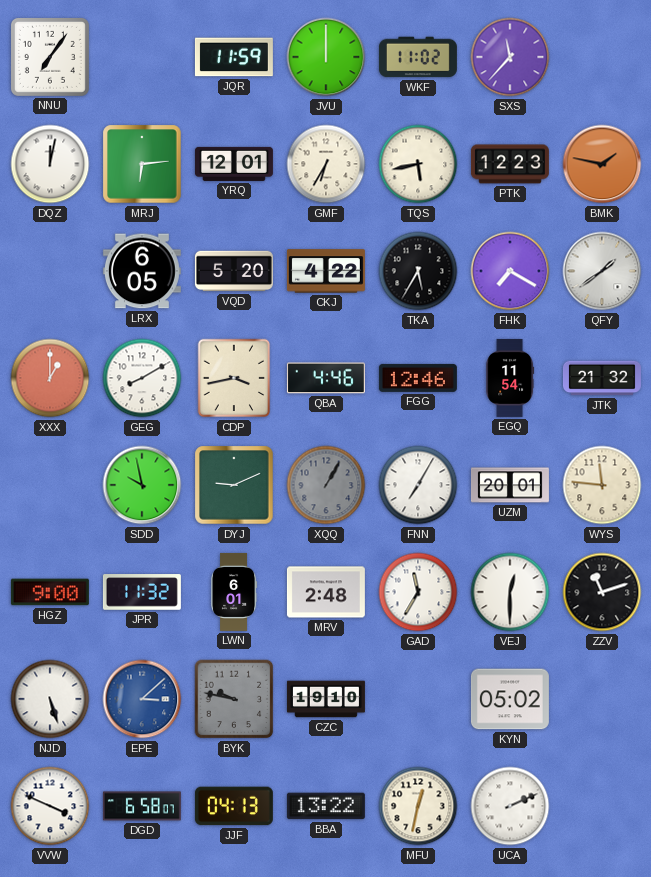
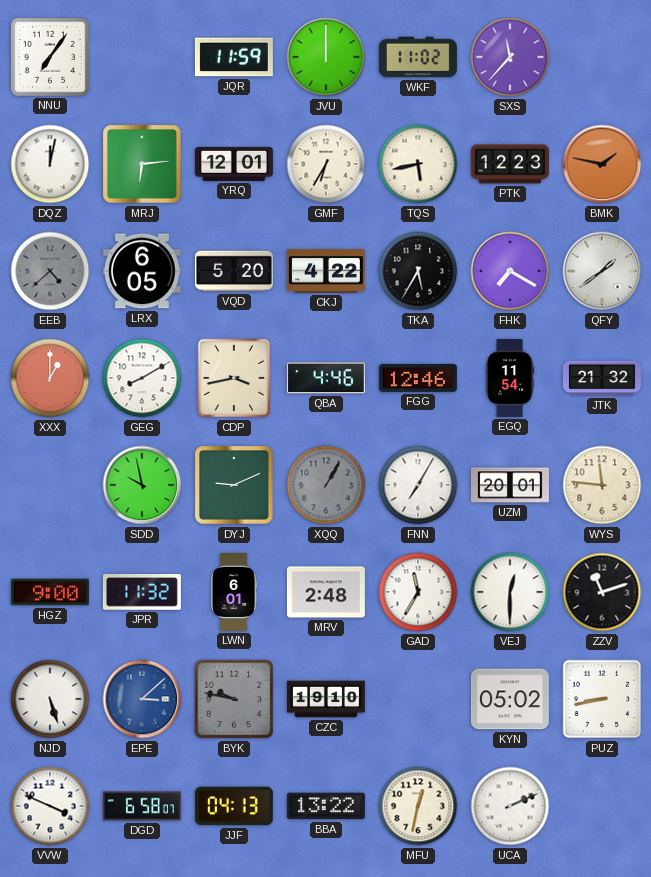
EEB: none -> 4:38
PUZ: none -> 8:43
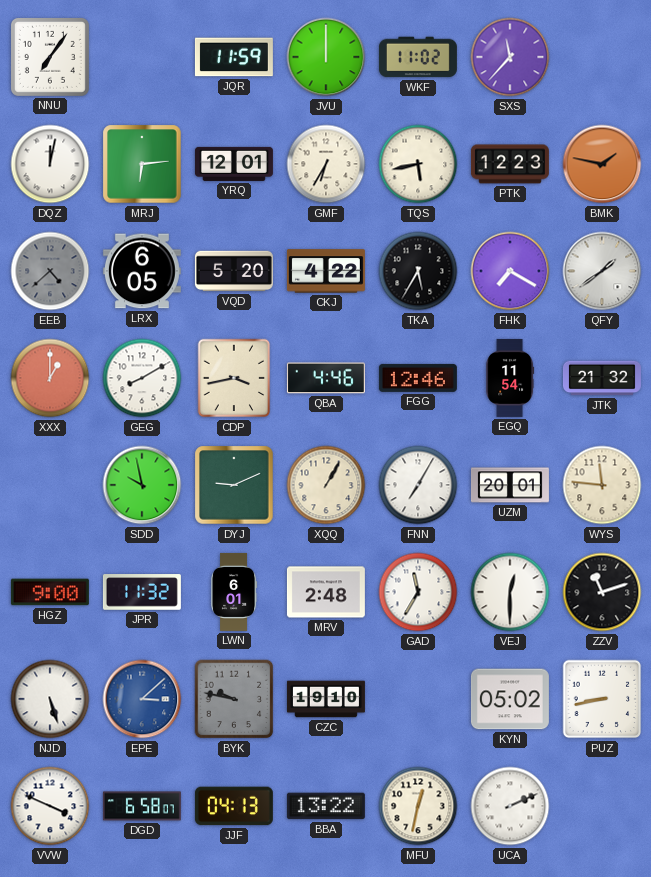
XQQ dial: grey -> cream
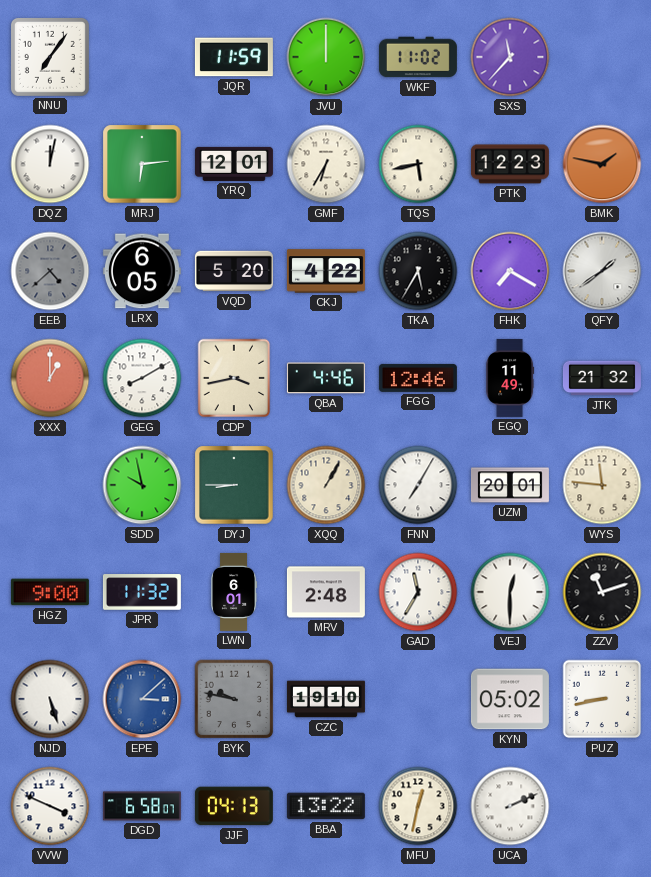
EGQ: 11:54 -> 11:49
DYJ: 9:11 -> 8:45
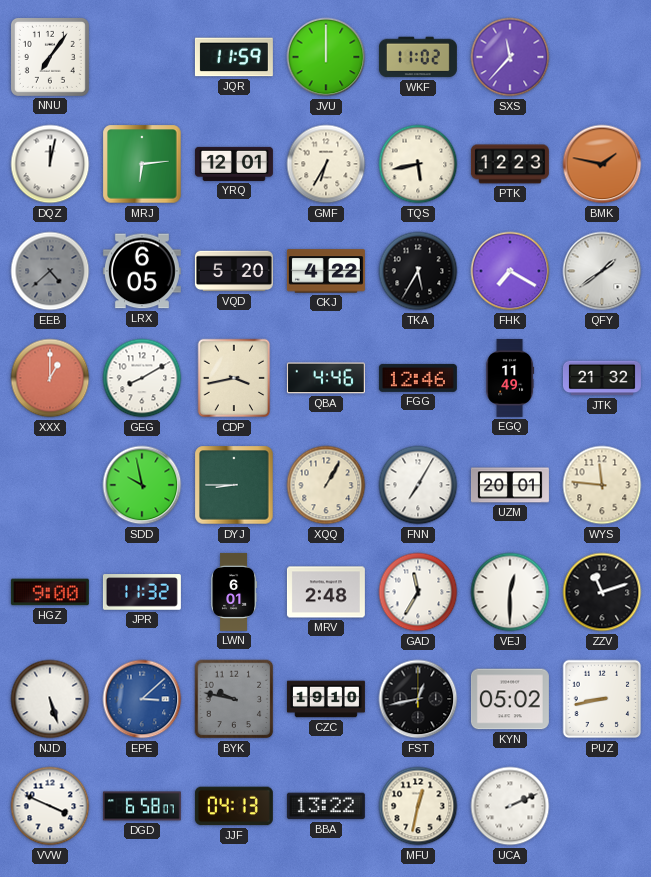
FST: none -> 12:43
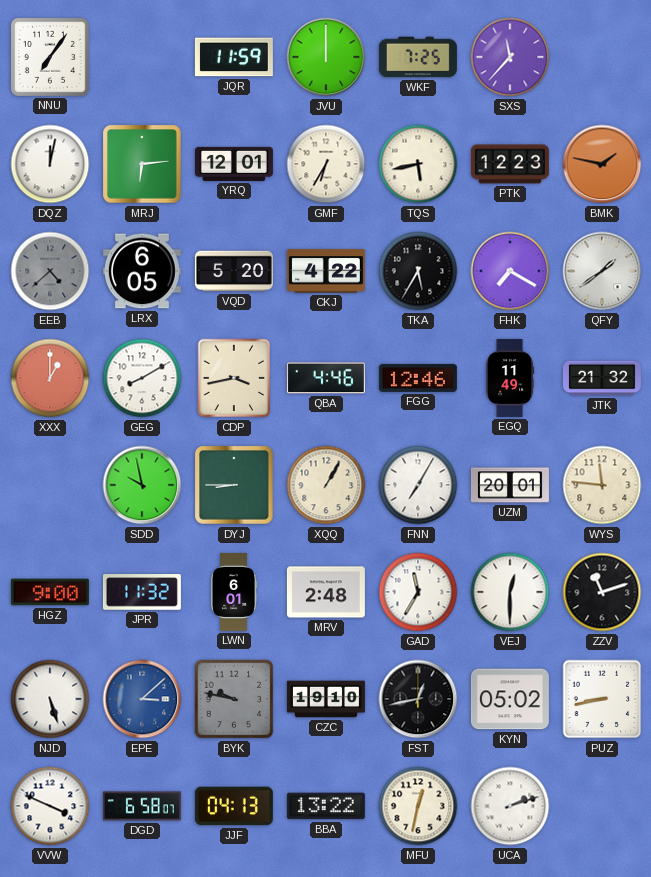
WKF: 11:02 -> 7:25
UCA: 2:11 -> 2:12
